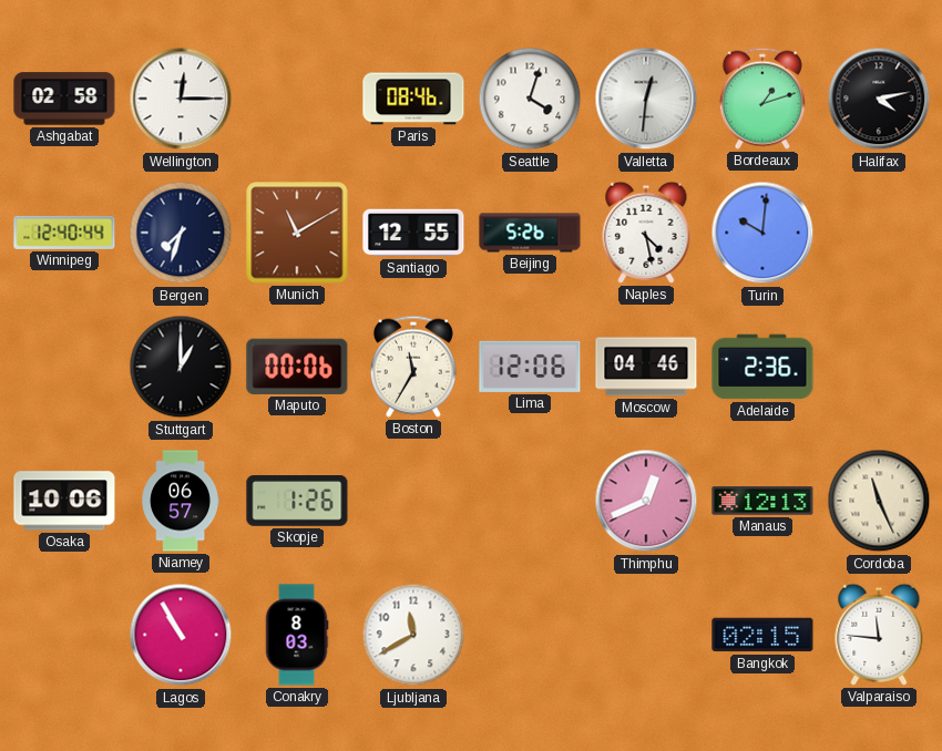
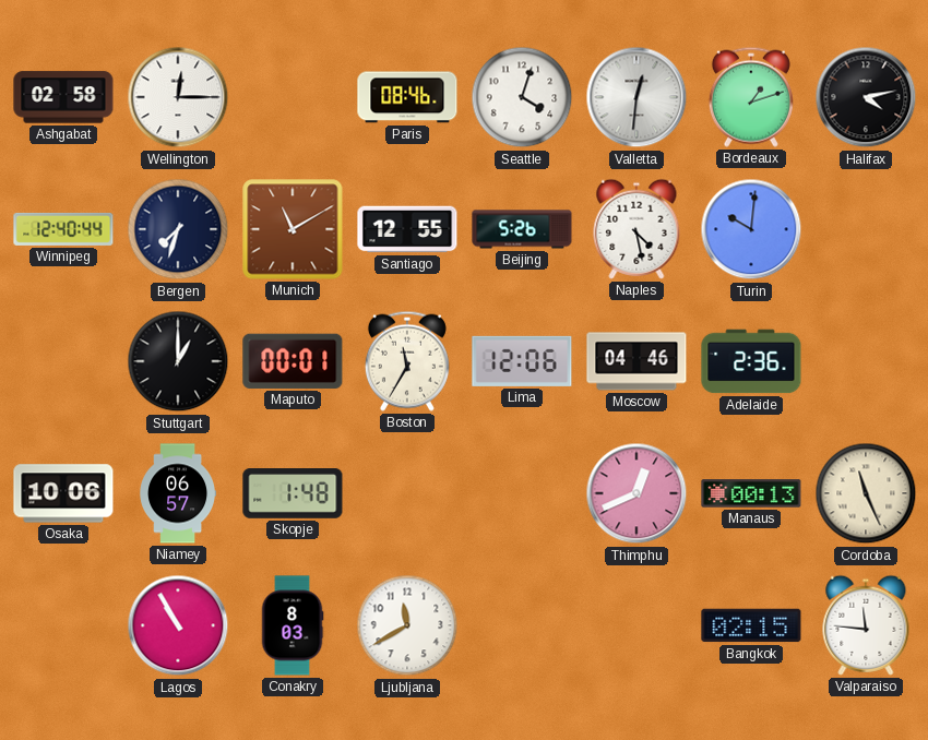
Maputo: 00:06 -> 00:01
Skopje: 1:26 -> 1:48
Manaus: 12:13 -> 00:13
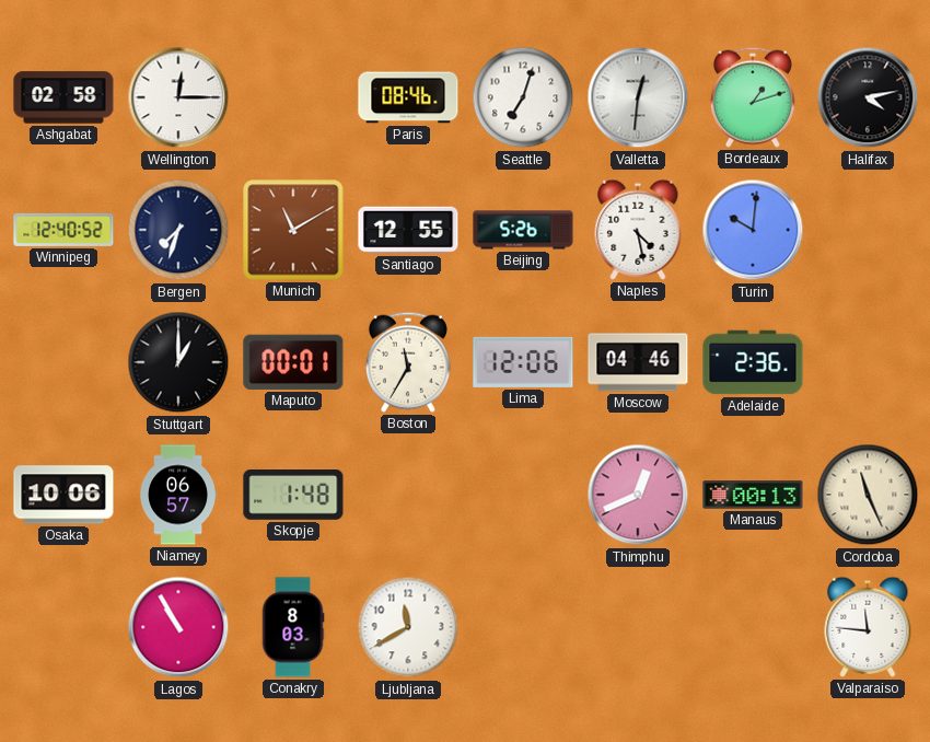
Seattle: 4:03 -> 7:03
Winnipeg: 12:40:44 -> 12:40:52
Bangkok: 02:15 -> none
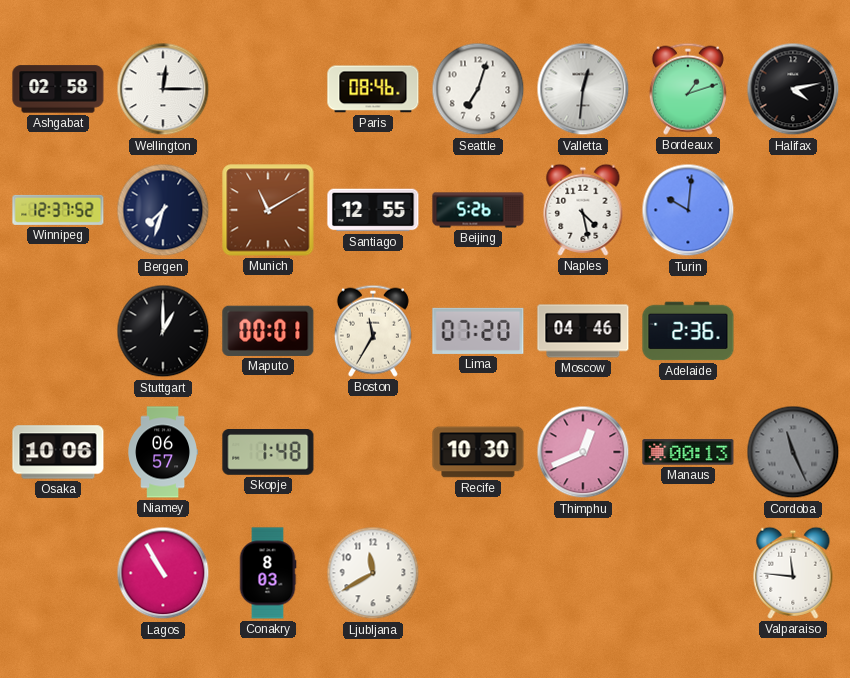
Winnipeg: 12:40 -> 12:37
Lima: 12:06 -> 07:20
Recife: none -> 10:30
Cordoba dial: cream -> grey
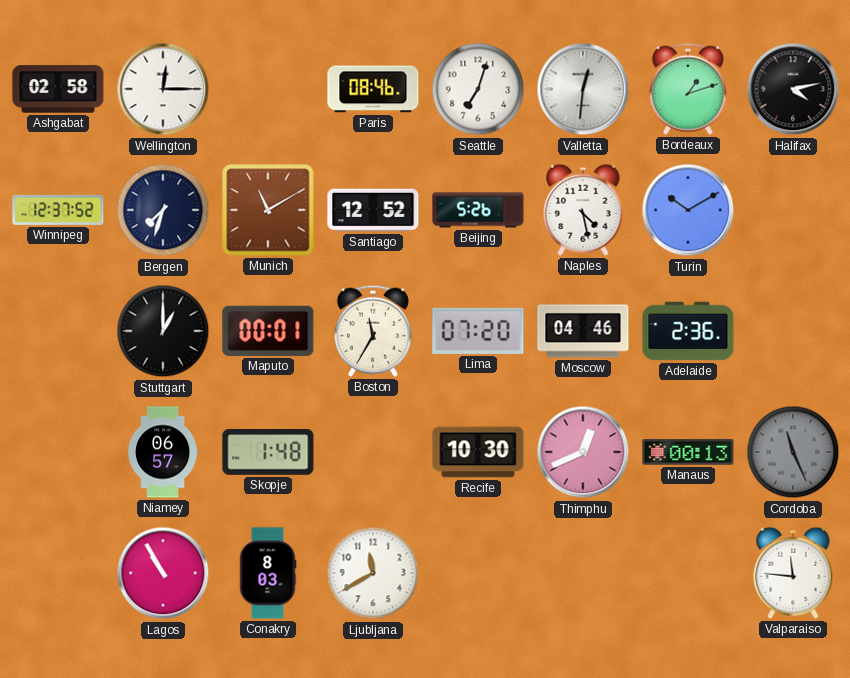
Santiago: 12:55 -> 12:52
Turin: 10:01 -> 10:10
Osaka: 10:06 -> none
